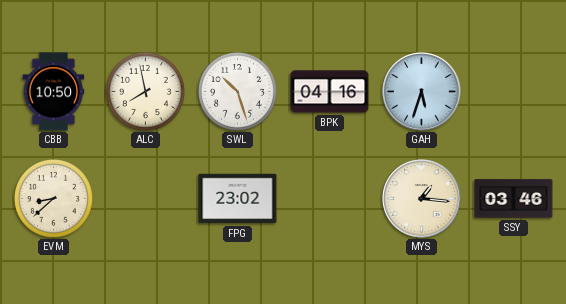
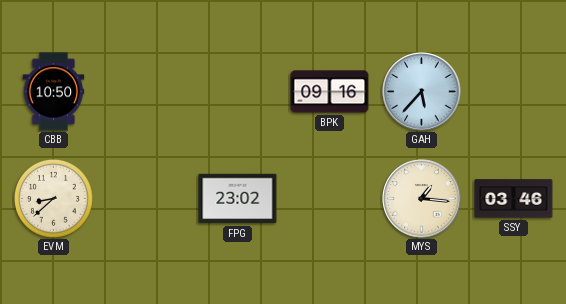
ALC: 7:58 -> none
SWL: 10:27 -> none
BPK: 04:16 -> 09:16
GAH: 5:33 -> 5:37
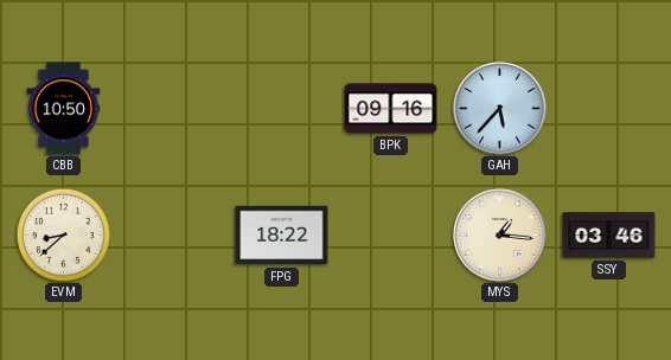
FPG: 23:02 -> 18:22
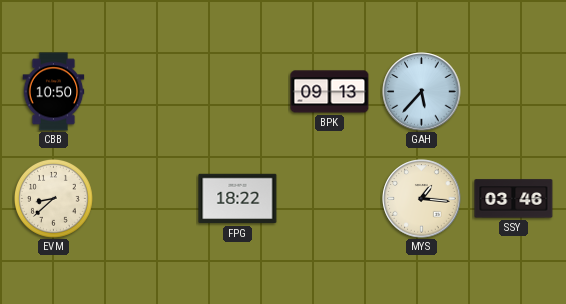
BPK: 09:16 -> 09:13
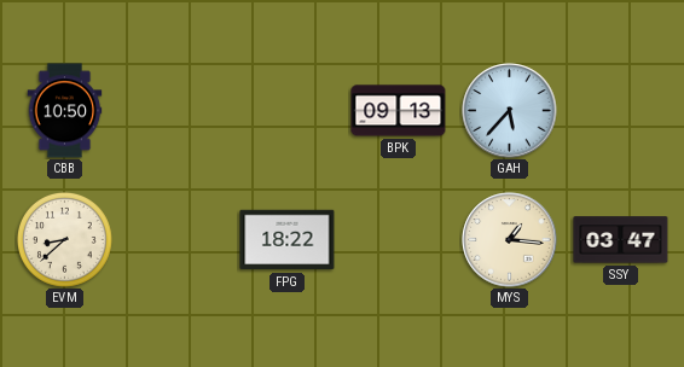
SSY: 03:46 -> 03:47
